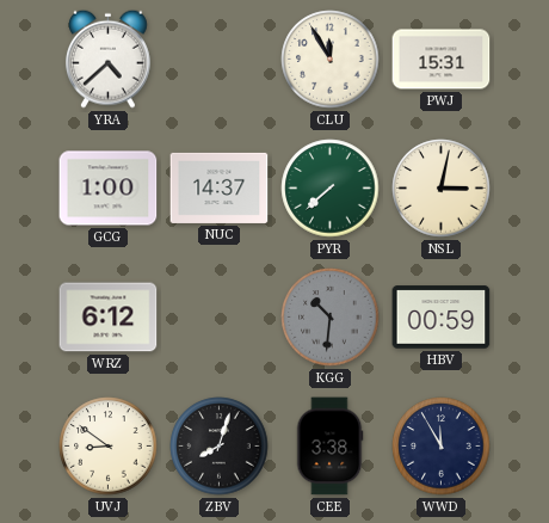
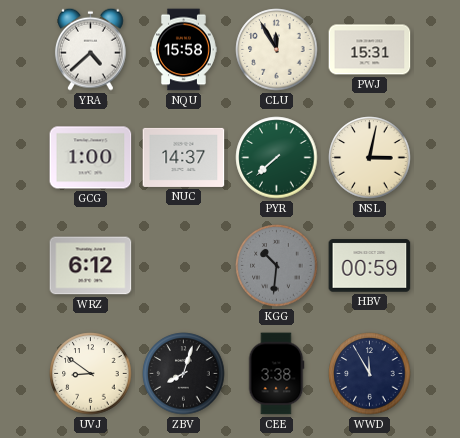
NQU: none -> 15:58
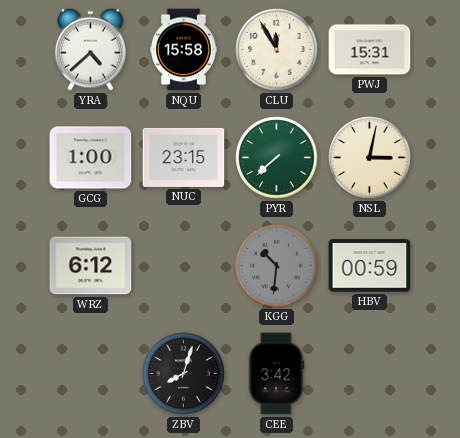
NUC: 14:37 -> 23:15
UVJ: 8:51 -> none
CEE: 3:38 -> 3:42
WWD: 11:55 -> none
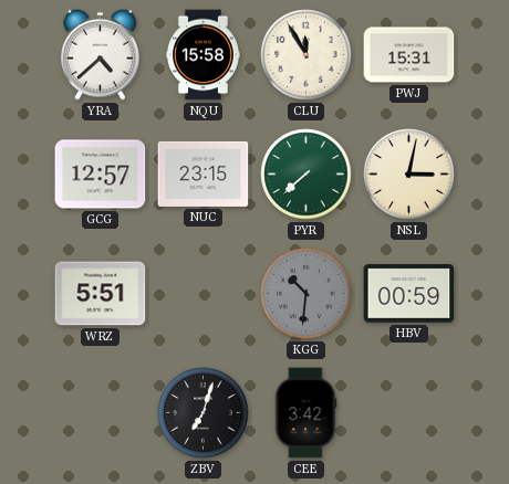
GCG: 1:00 -> 12:57
WRZ: 6:12 -> 5:51
ZBV: 8:03 -> 7:03
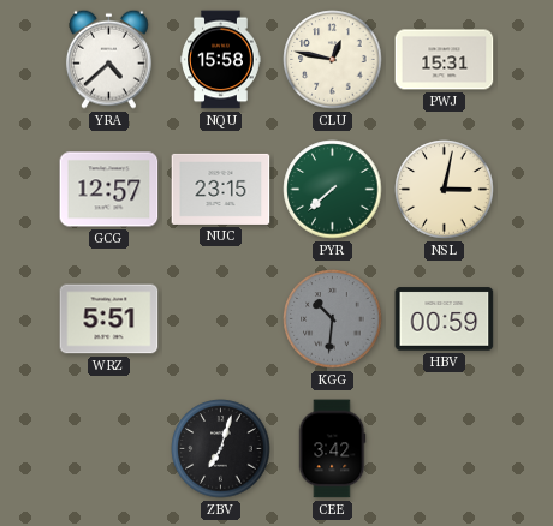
CLU: 11:55 -> 12:47
